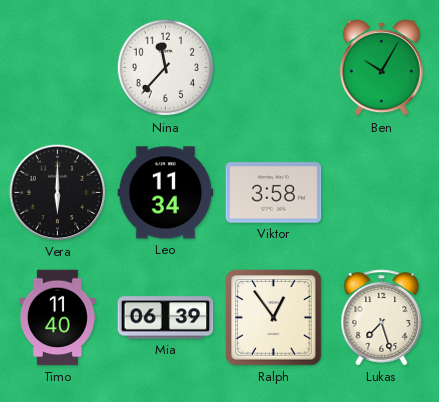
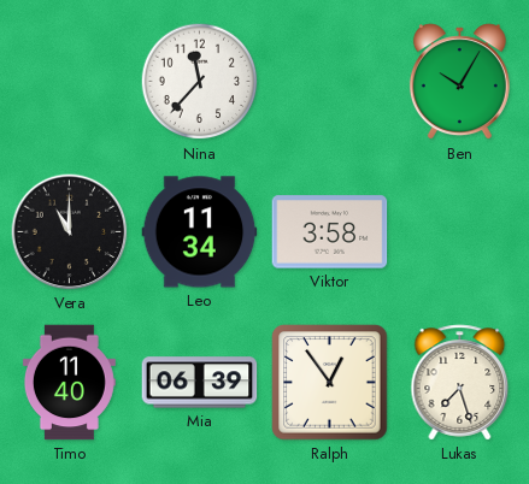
Vera: 6:00 -> 11:00
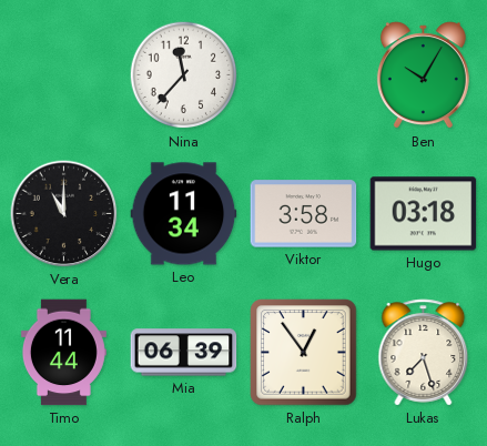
Hugo: none -> 03:18
Timo: 11:40 -> 11:44
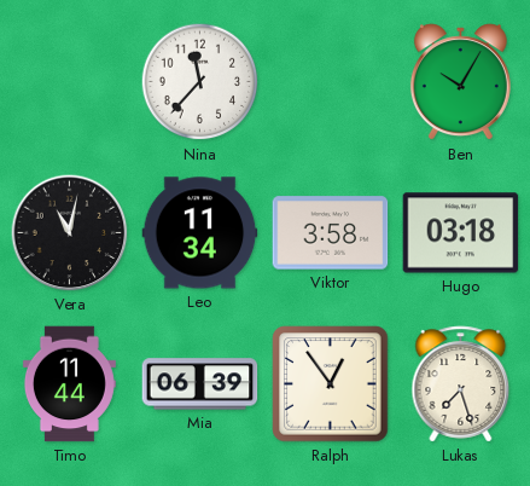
Vera: 11:00 -> 11:02
